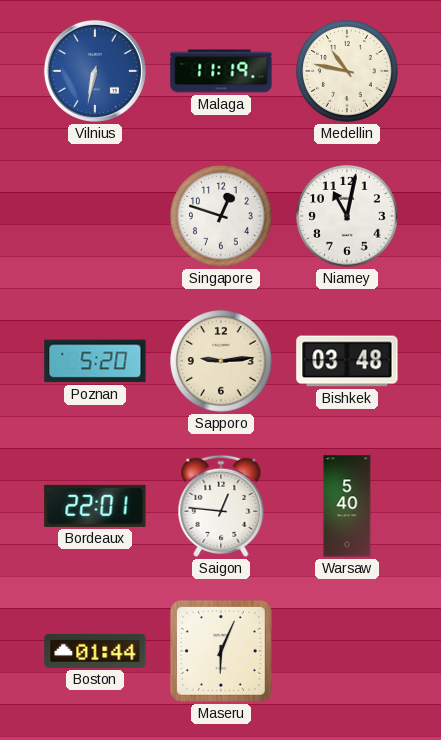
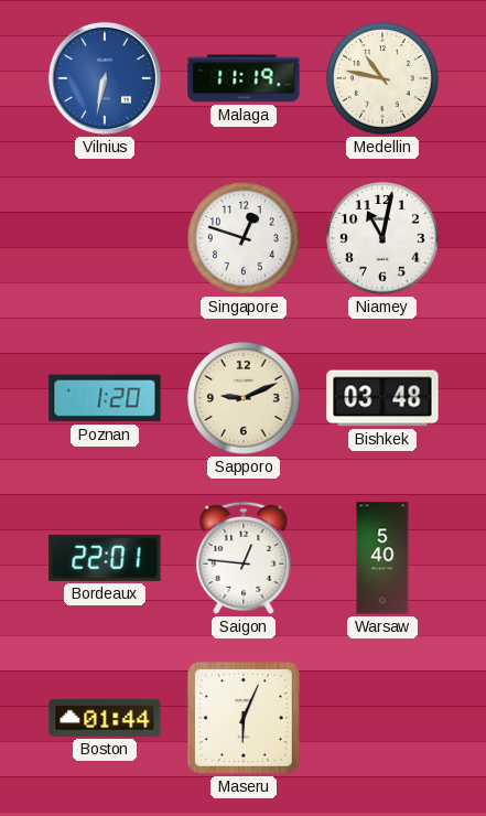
Poznan: 5:20 -> 1:20
Sapporo: 9:14 -> 9:11
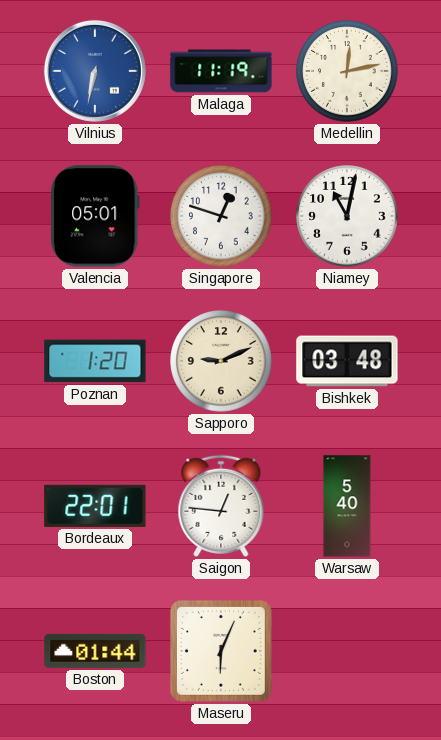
Medellin: 10:47 -> 12:13
Valencia: none -> 05:01
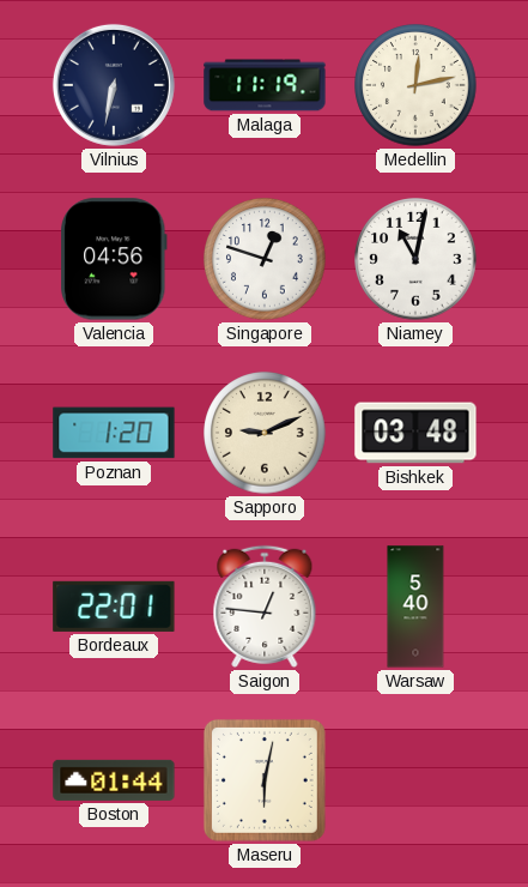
Vilnius dial: blue -> navy
Valencia: 05:01 -> 04:56
Maseru: 6:04 -> 6:02
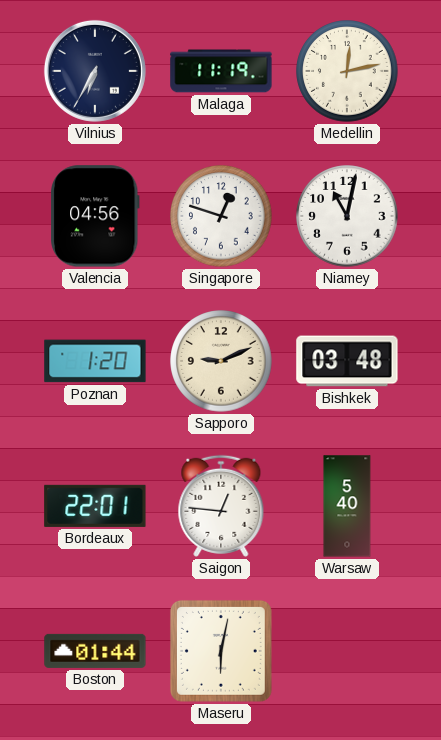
Vilnius: 6:32 -> 6:35
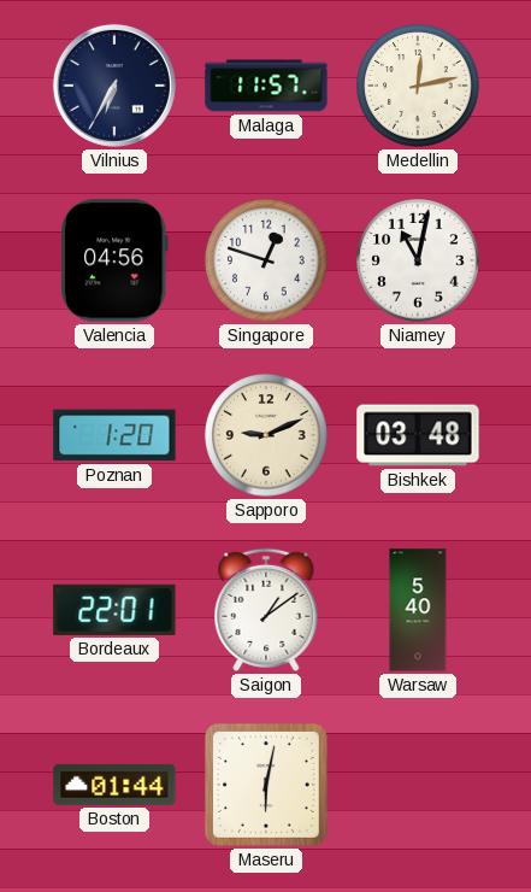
Malaga: 11:19 -> 11:57
Saigon: 12:46 -> 1:09
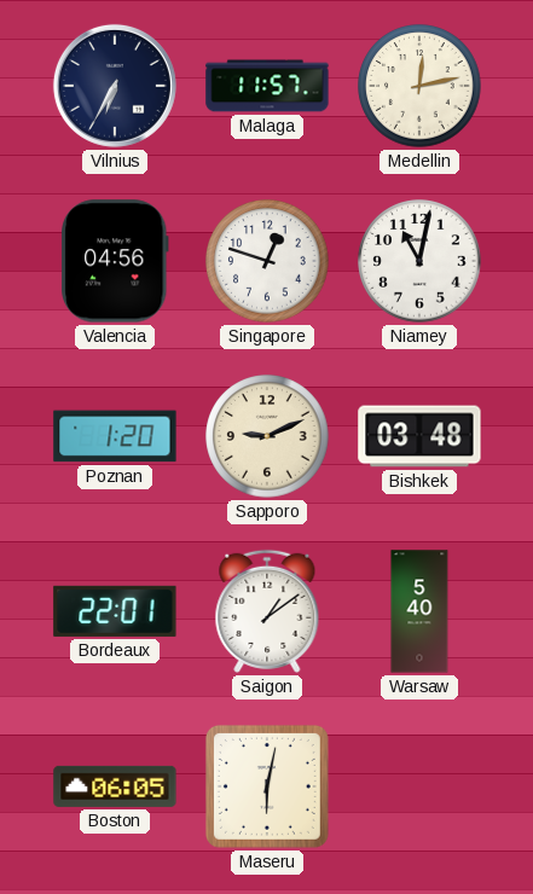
Boston: 01:44 -> 06:05
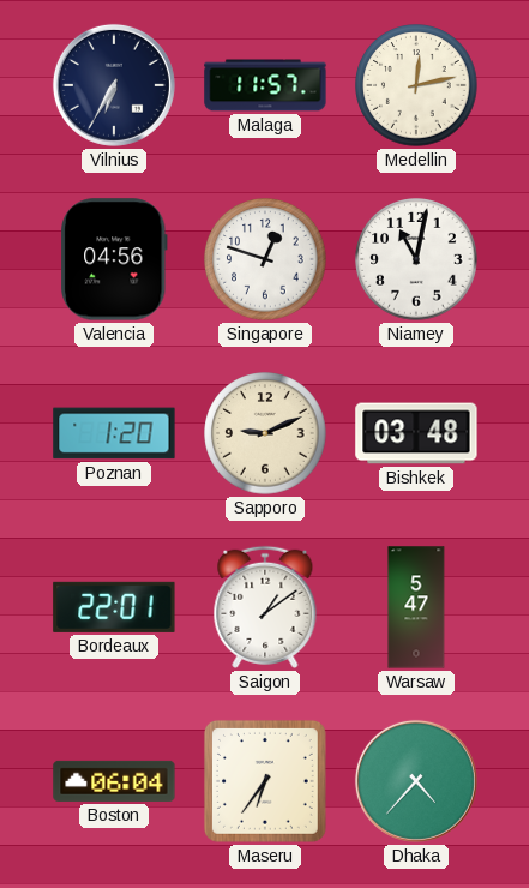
Warsaw: 5:40 -> 5:47
Boston: 06:05 -> 06:04
Maseru: 6:02 -> 6:36
Dhaka: none -> 4:37
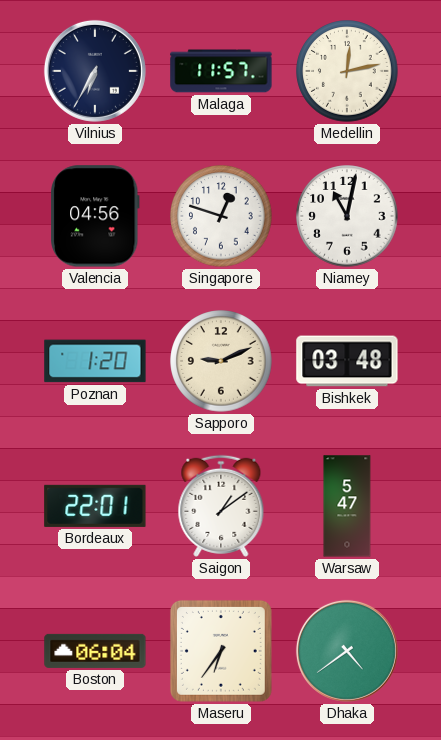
Dhaka: 4:37 -> 4:39
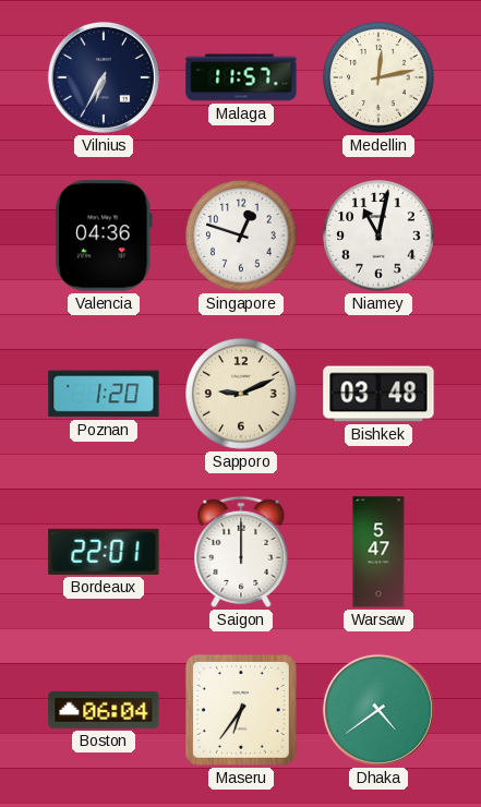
Valencia: 04:56 -> 04:36
Saigon: 1:09 -> 12:00
